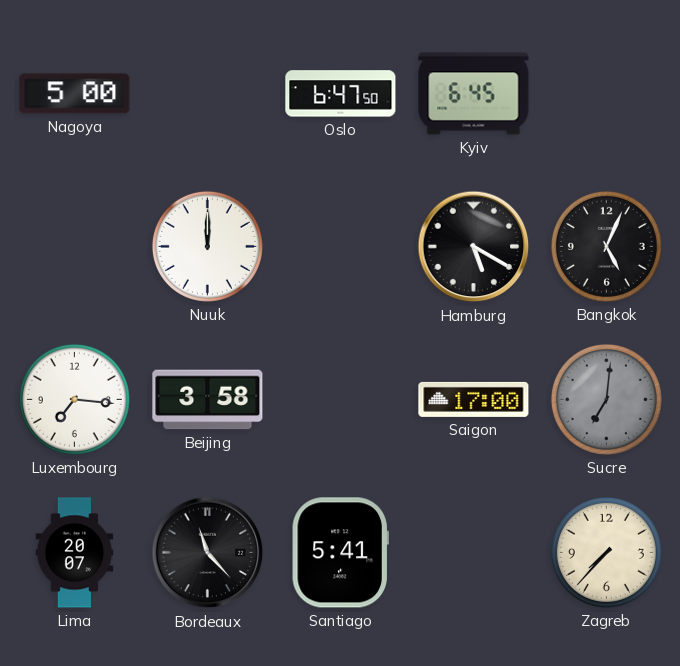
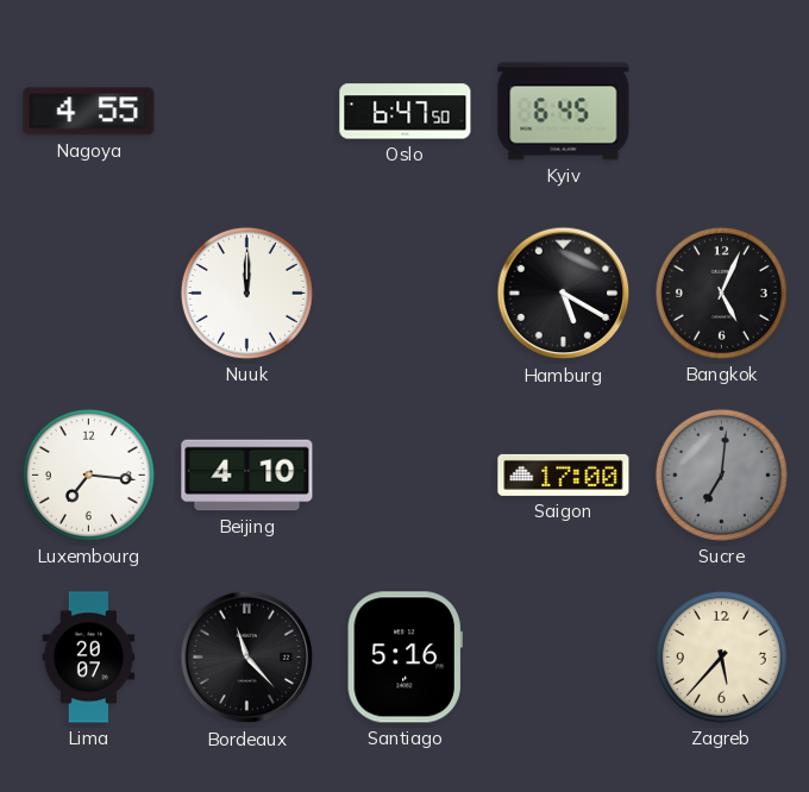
Nagoya: 5:00 -> 4:55
Beijing: 3:58 -> 4:10
Santiago: 5:41 -> 5:16
Zagreb: 7:37 -> 5:37
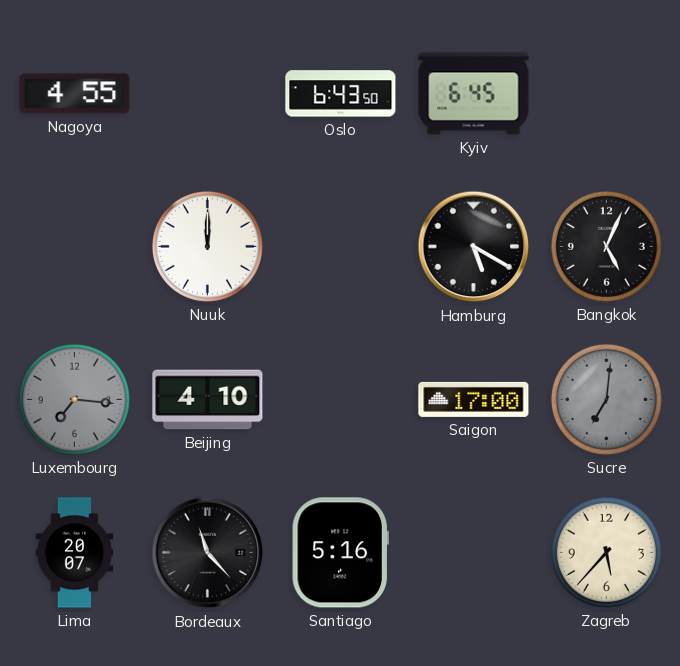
Oslo: 6:47 -> 6:43
Luxembourg dial: white -> grey
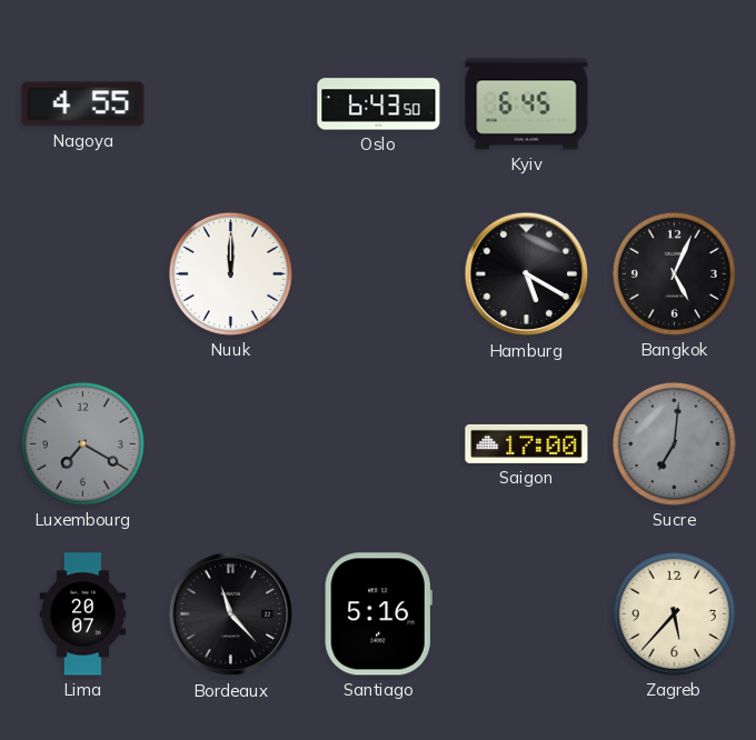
Luxembourg: 7:16 -> 7:20
Beijing: 4:10 -> none
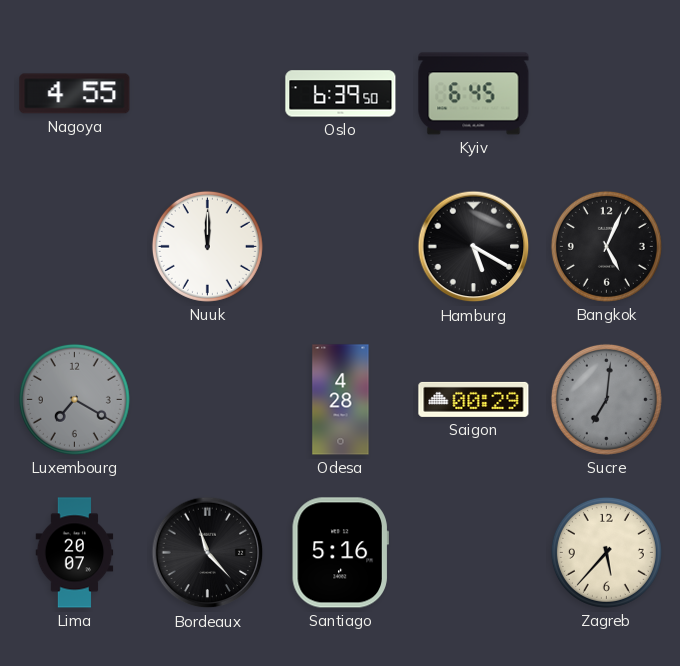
Oslo: 6:43 -> 6:39
Odesa: none -> 4:28
Saigon: 17:00 -> 00:29
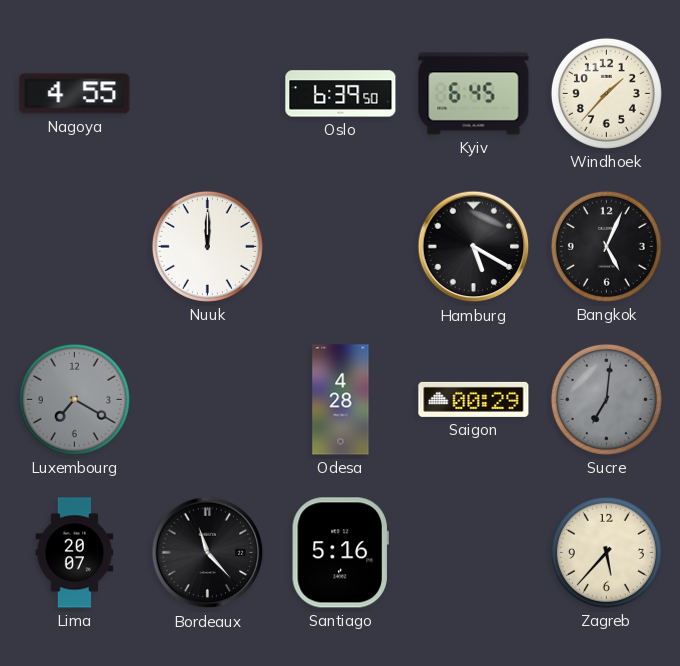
Windhoek: none -> 1:37
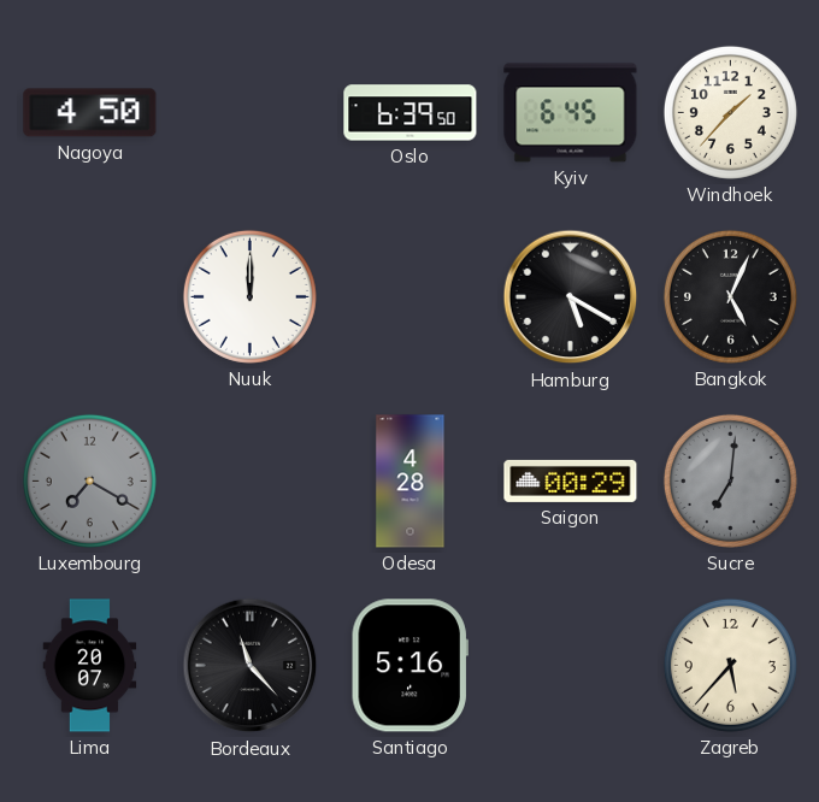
Nagoya: 4:55 -> 4:50
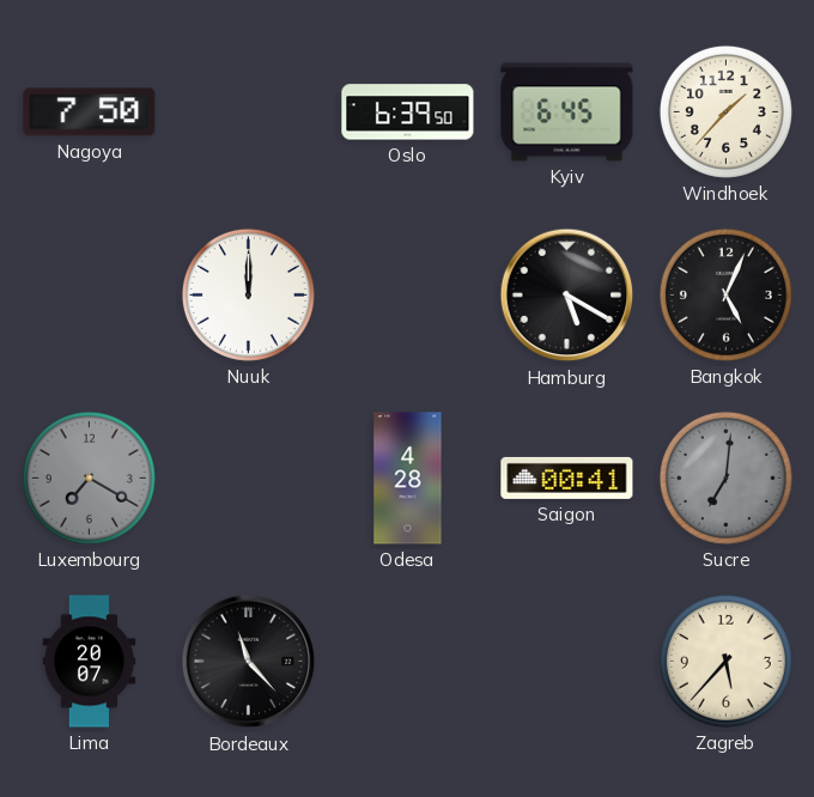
Nagoya: 4:50 -> 7:50
Saigon: 00:29 -> 00:41
Santiago: 5:16 -> none
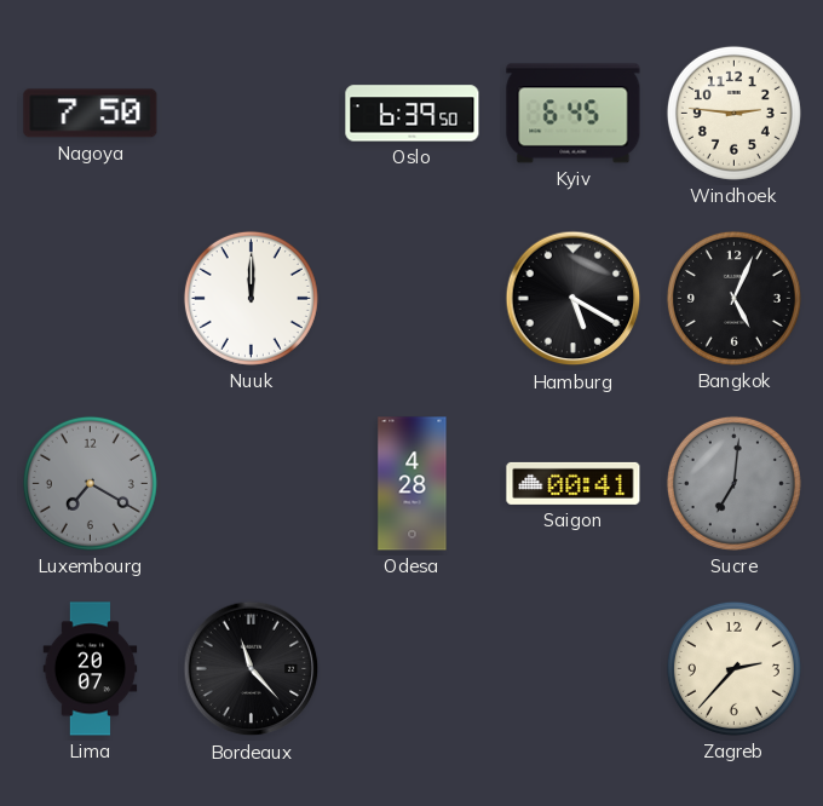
Windhoek: 1:37 -> 2:46
Zagreb: 5:37 -> 2:37
